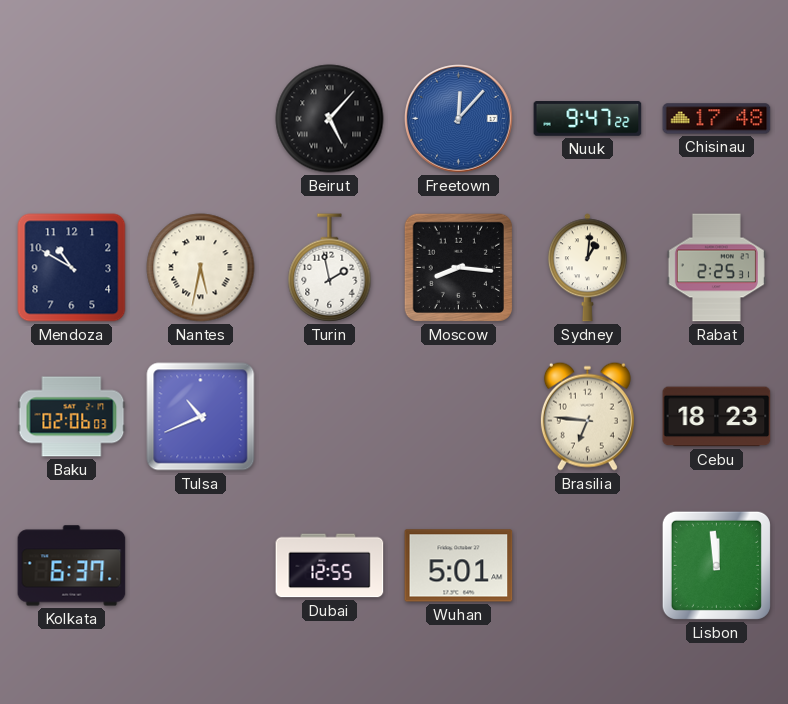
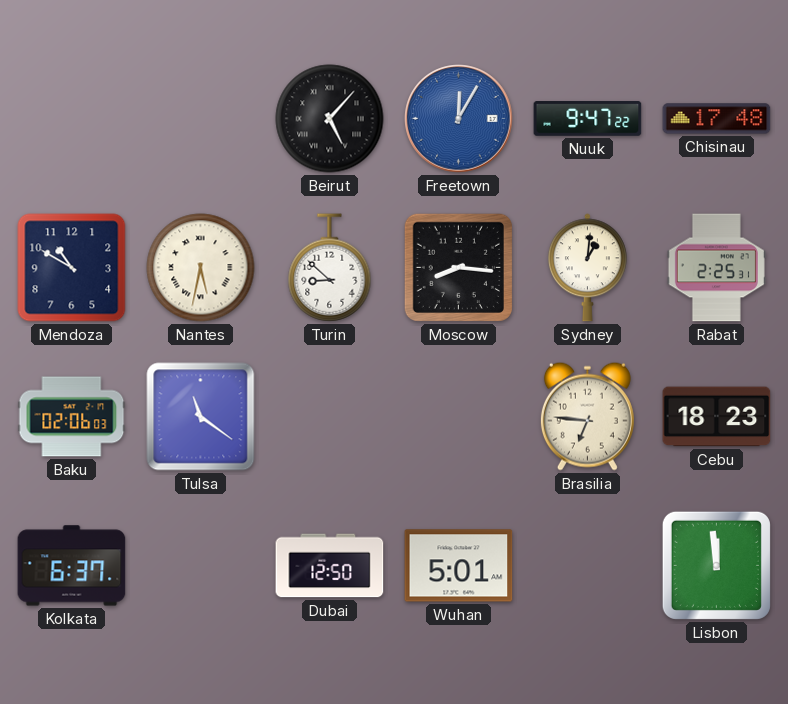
Freetown: 12:07 -> 12:05
Turin: 1:58 -> 8:52
Tulsa: 10:41 -> 11:21
Dubai: 12:55 -> 12:50
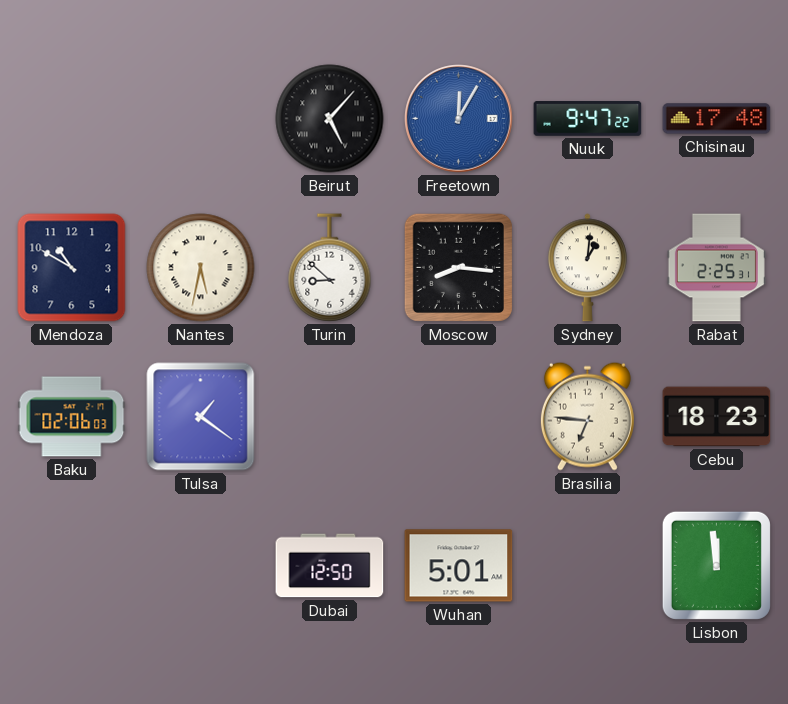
Tulsa: 11:21 -> 1:21
Kolkata: 6:37 -> none
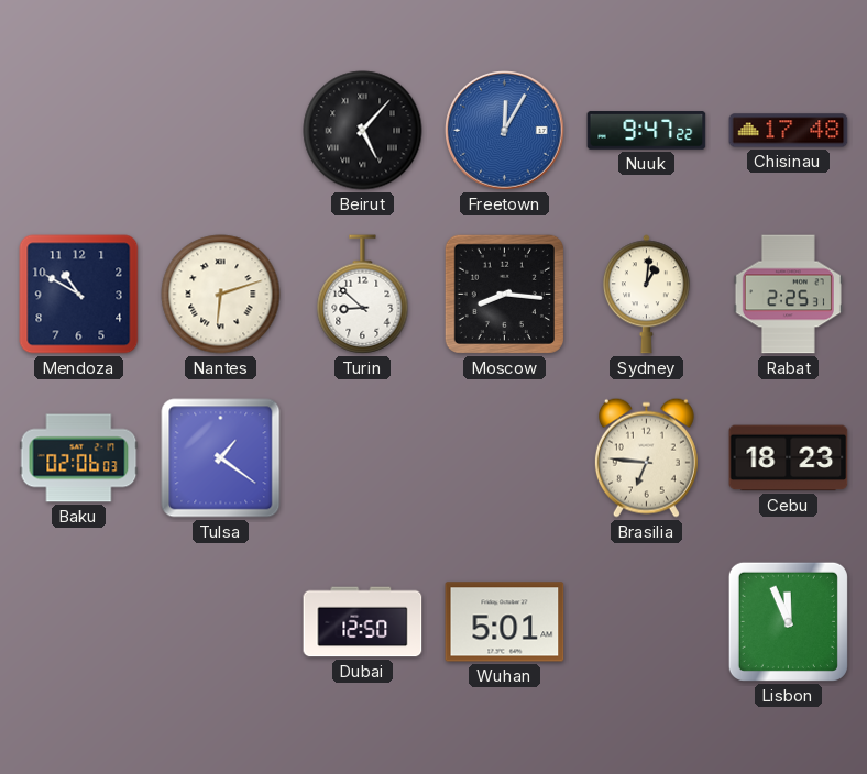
Nantes: 5:32 -> 6:12
Lisbon: 11:59 -> 11:56
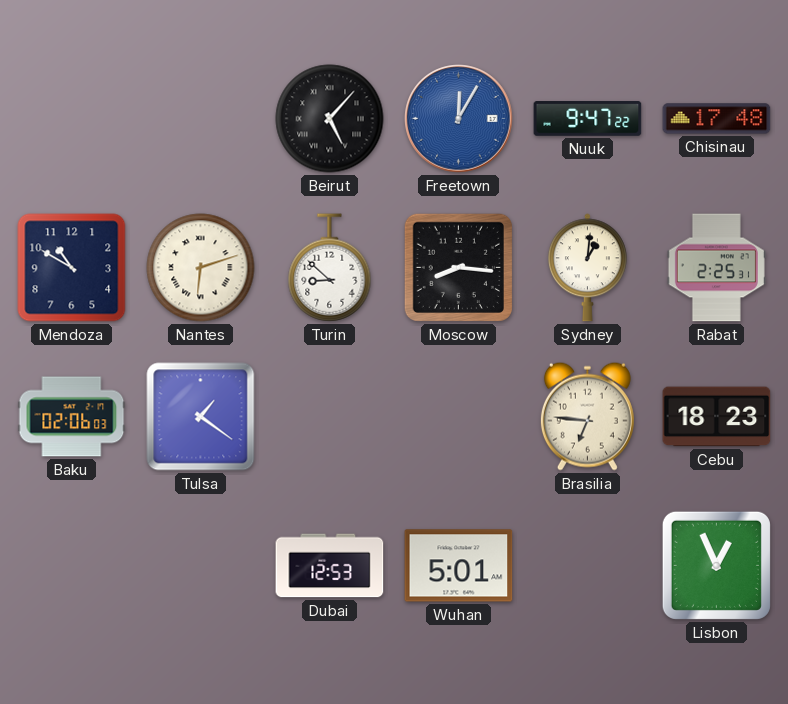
Dubai: 12:50 -> 12:53
Lisbon: 11:56 -> 12:56
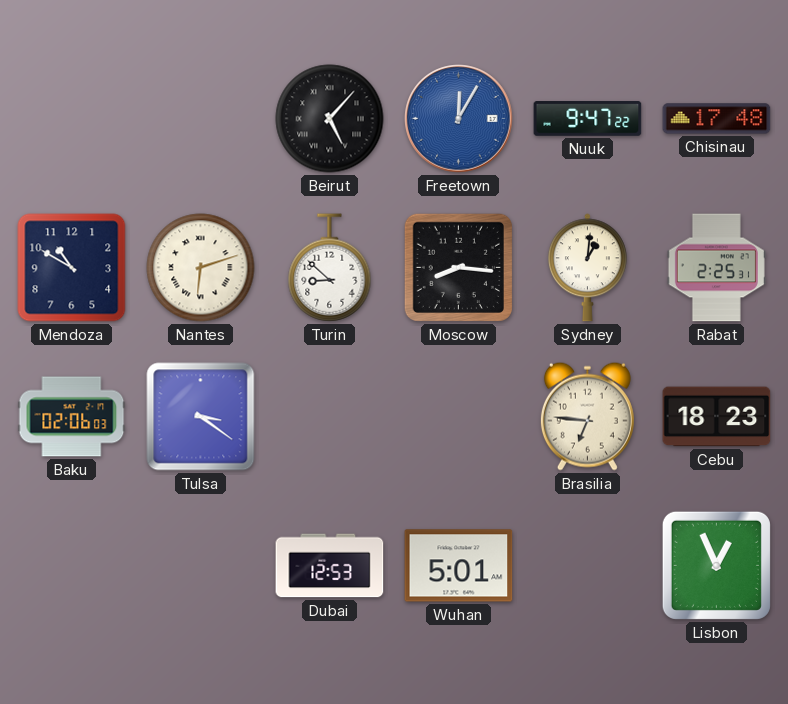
Tulsa: 1:21 -> 3:21
